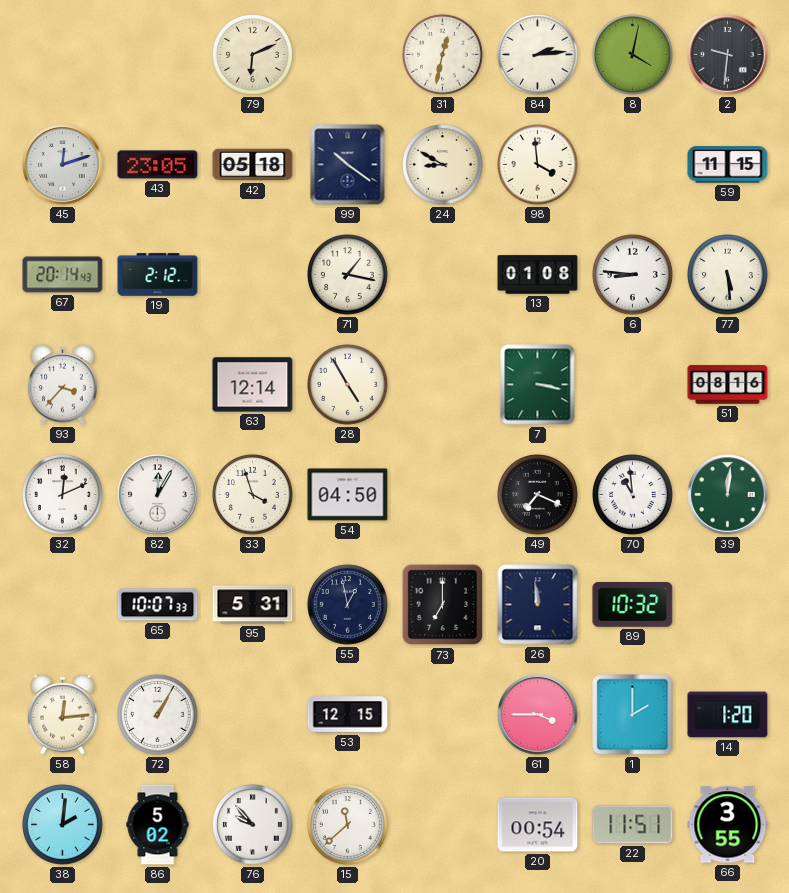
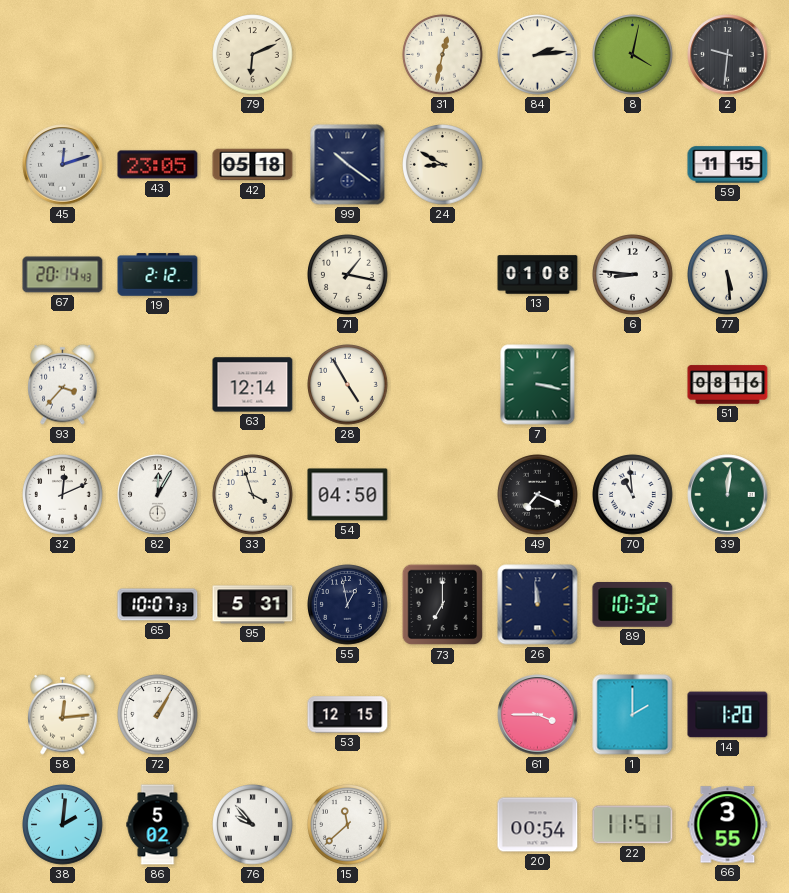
98: 3:59 -> none
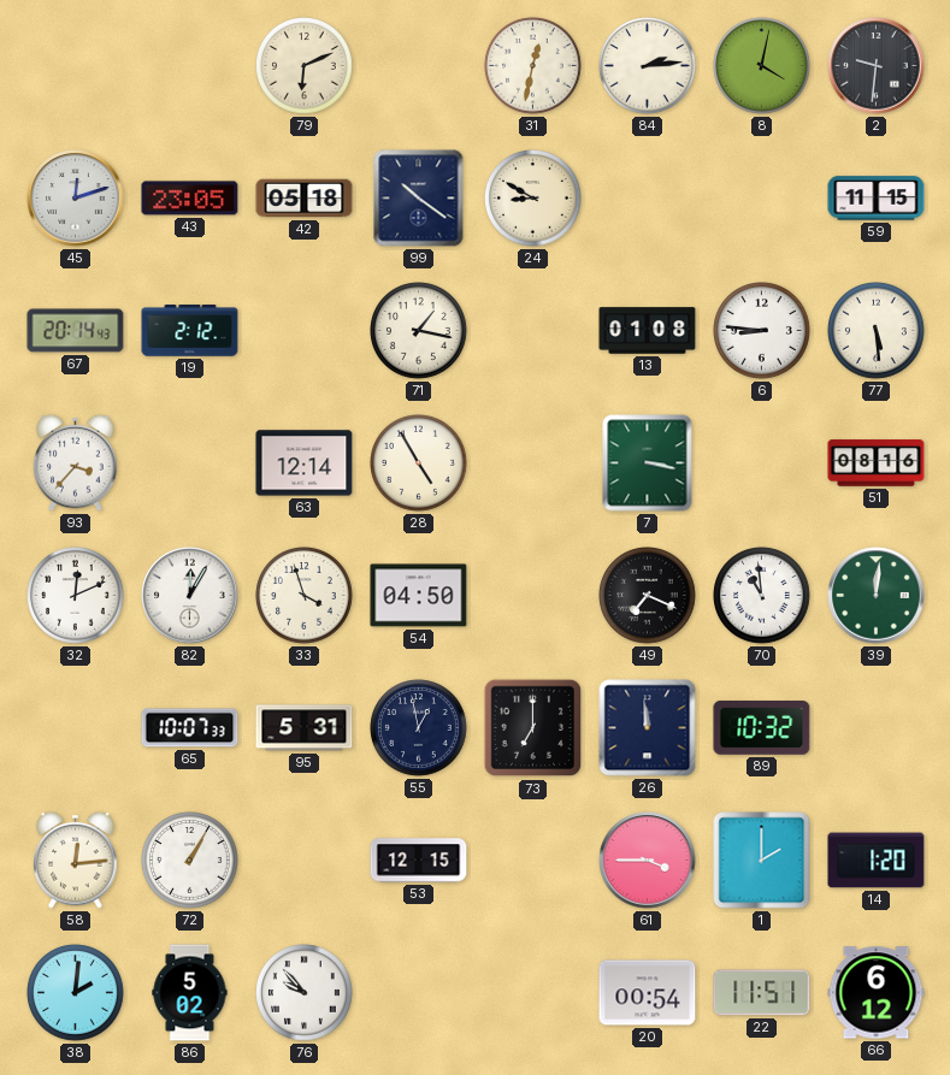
15: 11:38 -> none
66: 3:55 -> 6:12
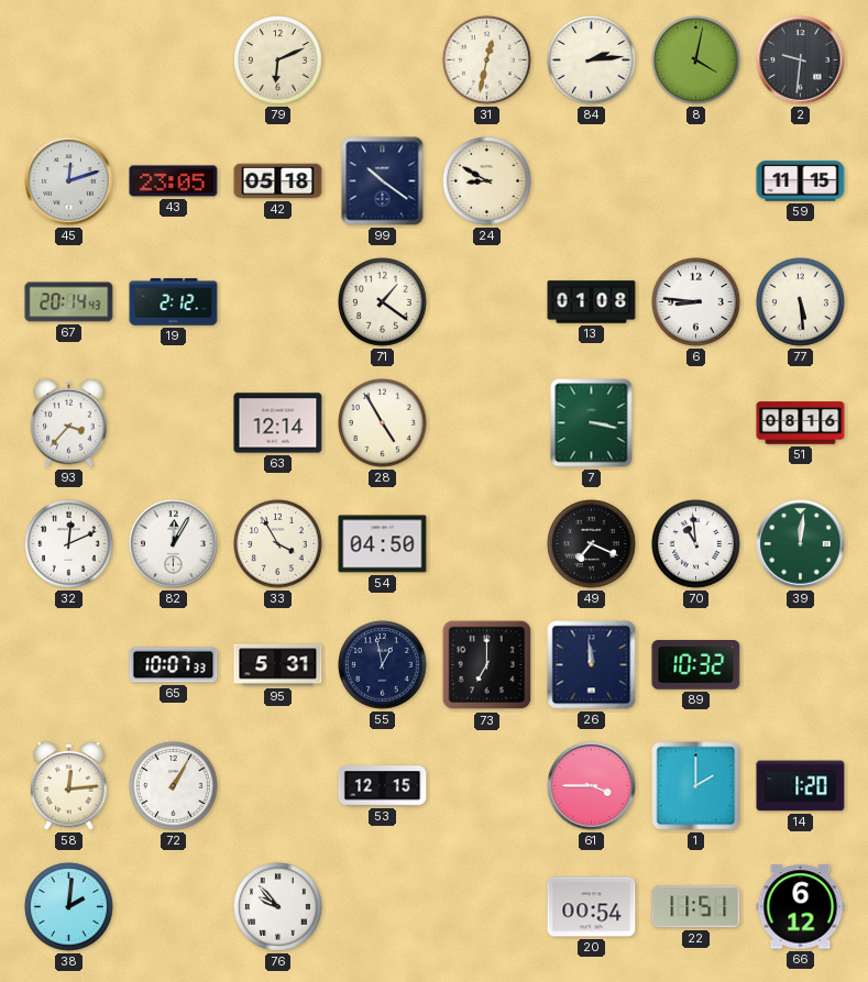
71: 1:17 -> 1:21
33: 3:57 -> 3:55
86: 5:02 -> none
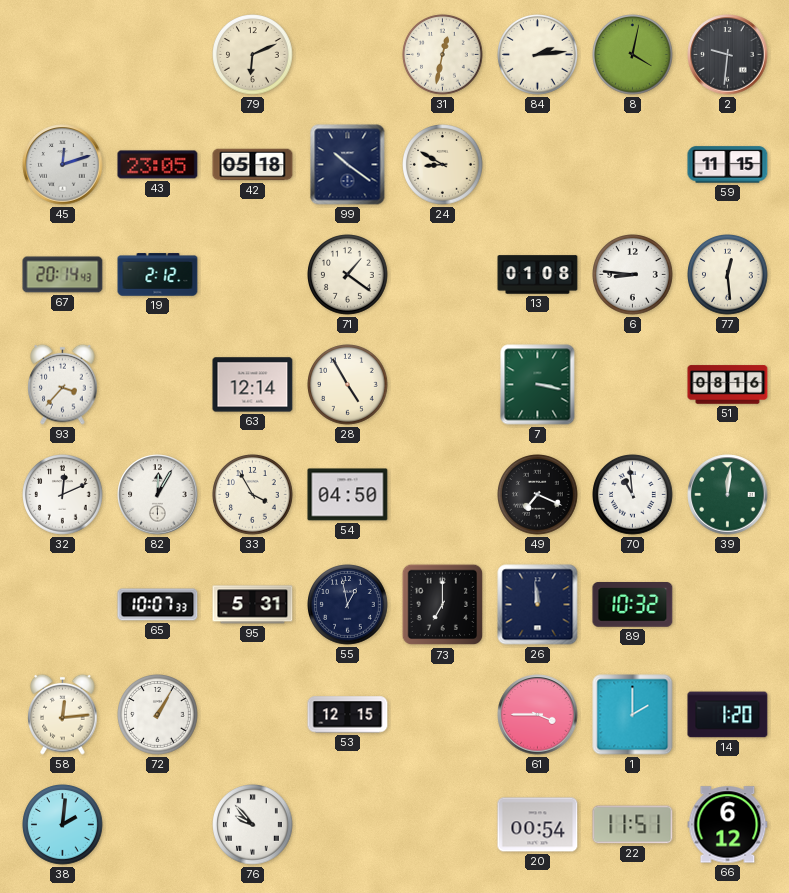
77: 5:29 -> 12:29
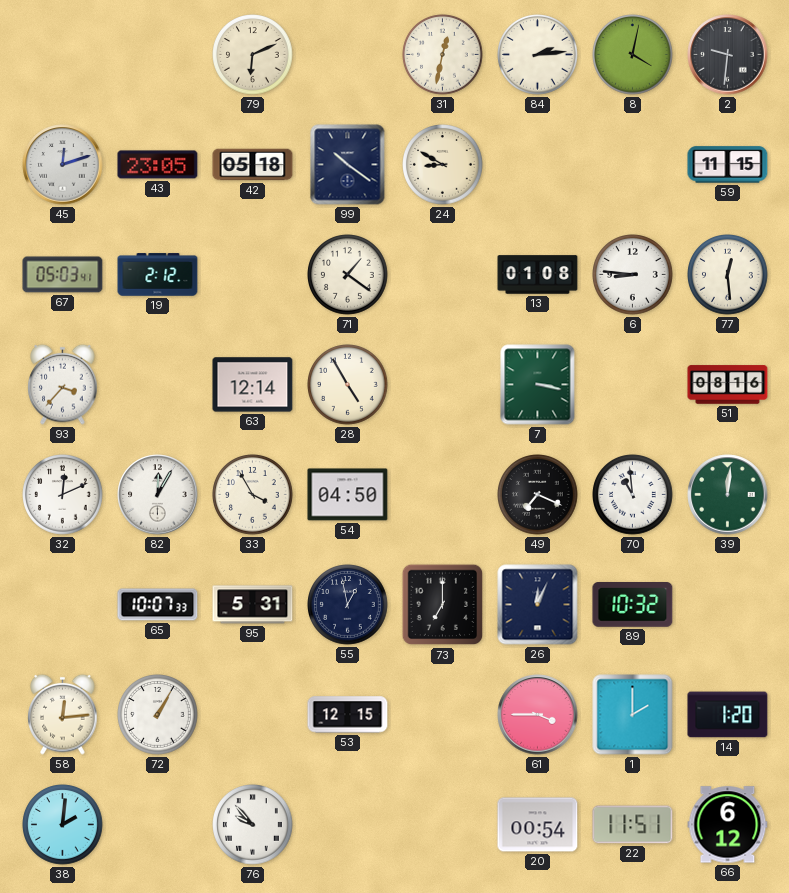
67: 20:14 -> 05:03
26: 11:59 -> 12:04
